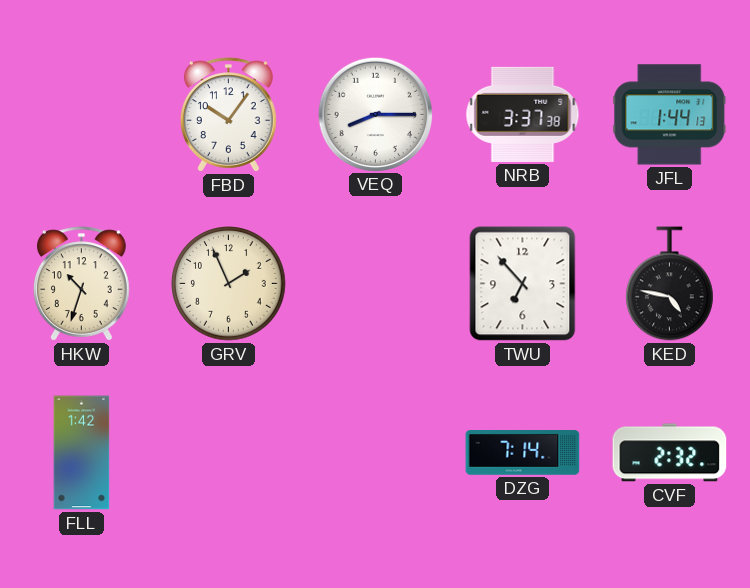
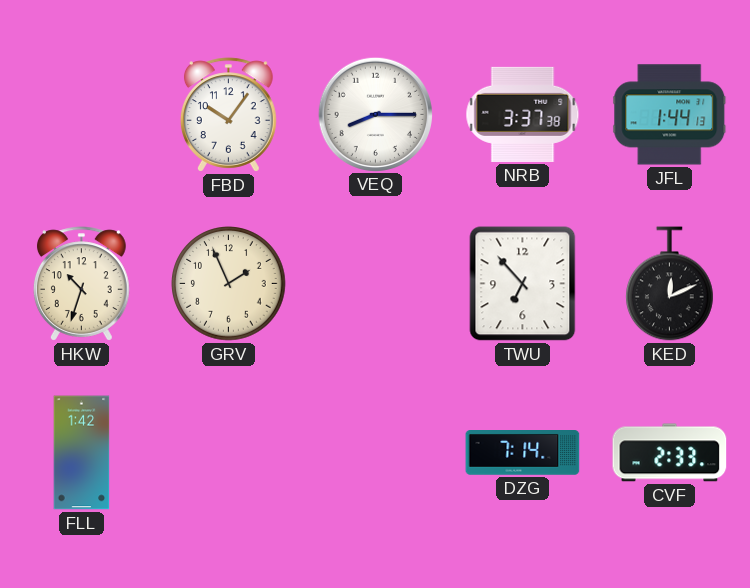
KED: 4:47 -> 12:11
CVF: 2:32 -> 2:33
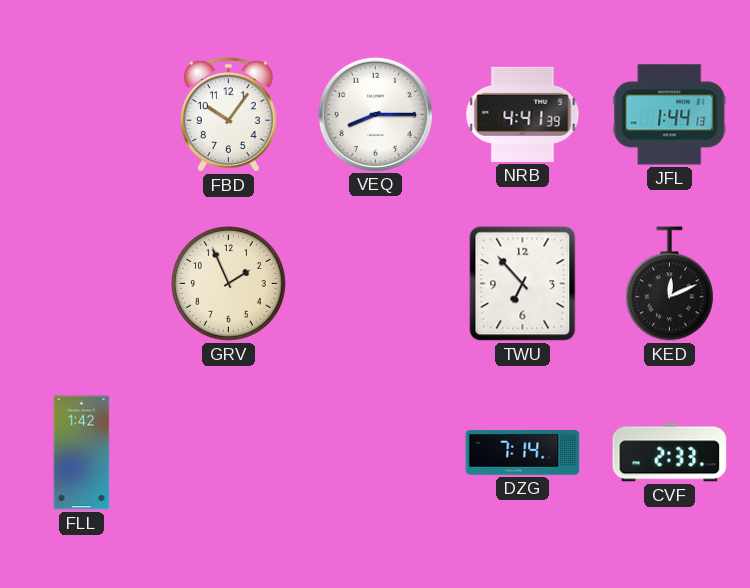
NRB: 3:37 -> 4:41
HKW: 10:33 -> none
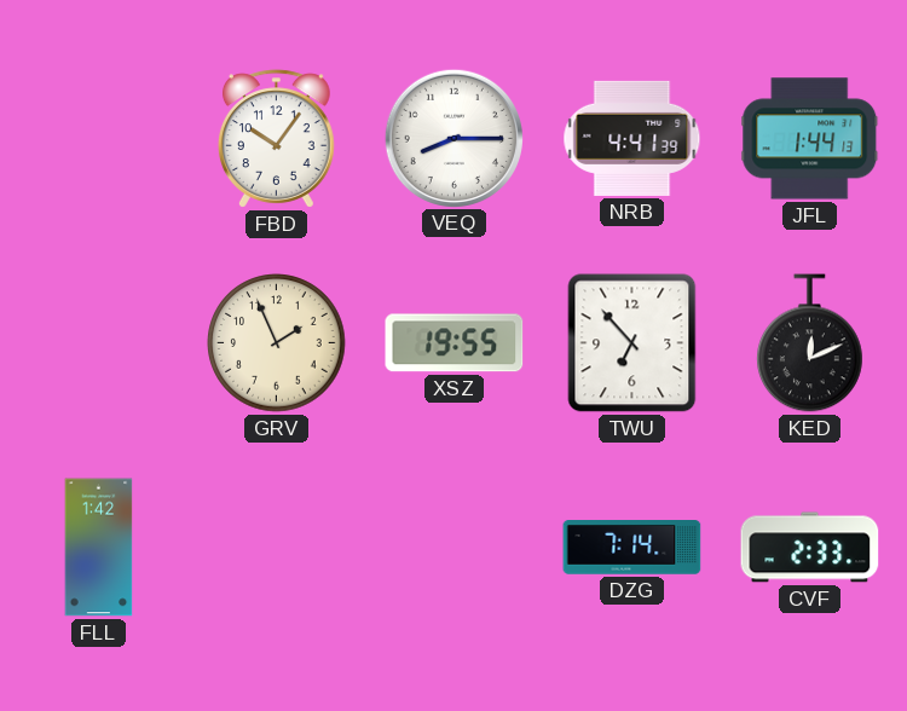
XSZ: none -> 19:55
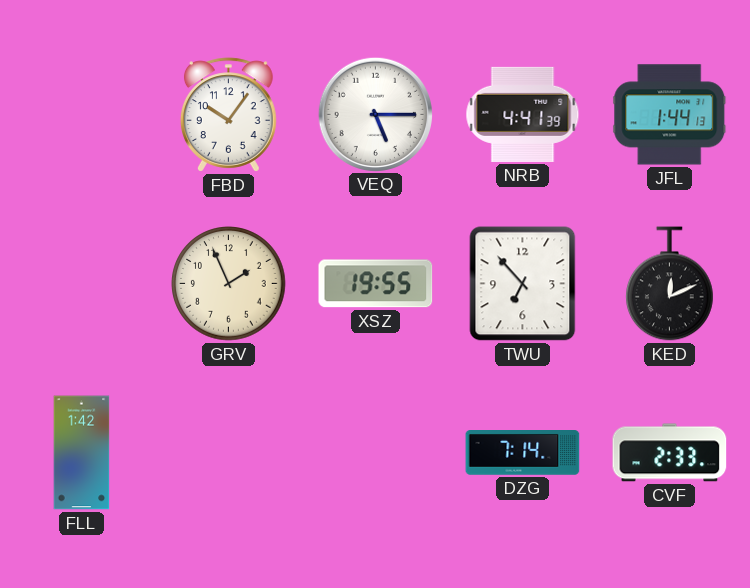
VEQ: 8:15 -> 5:15
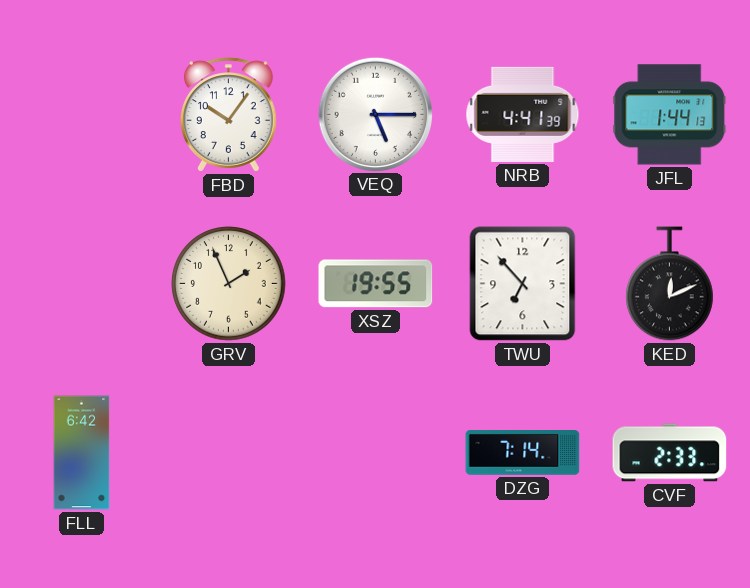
FLL: 1:42 -> 6:42
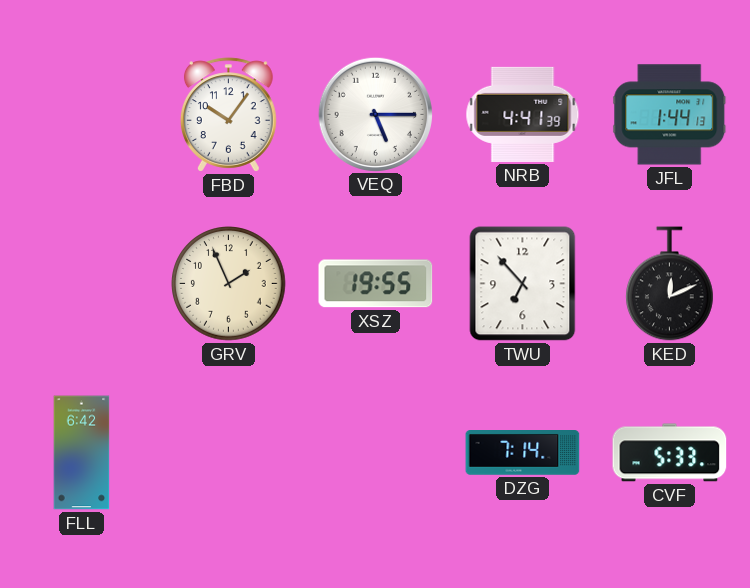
CVF: 2:33 -> 5:33
